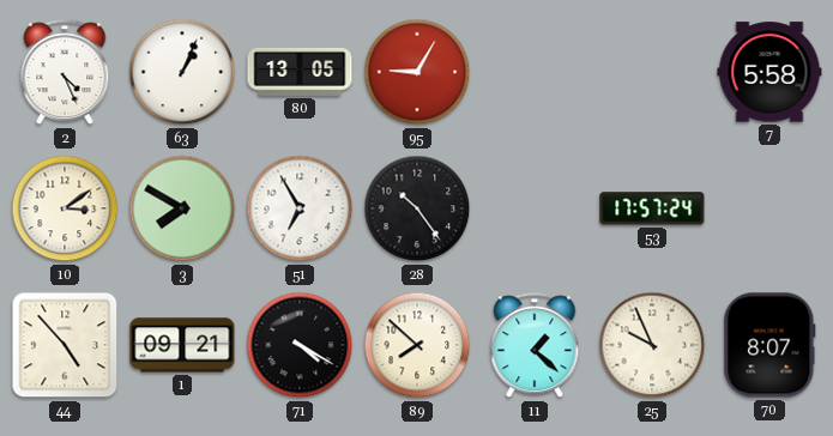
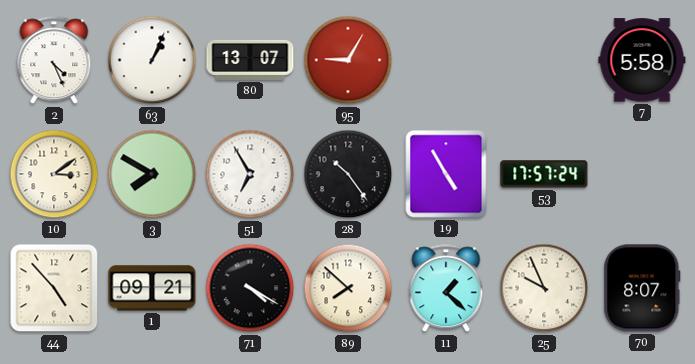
80: 13:05 -> 13:07
19: none -> 4:55
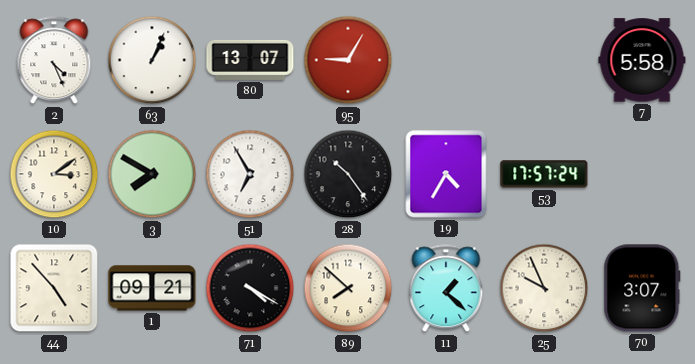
19: 4:55 -> 4:35
70: 8:07 -> 3:07
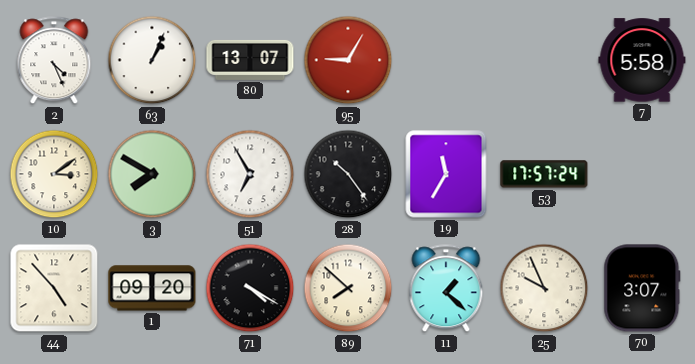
19: 4:35 -> 11:35
1: 09:21 -> 09:20
